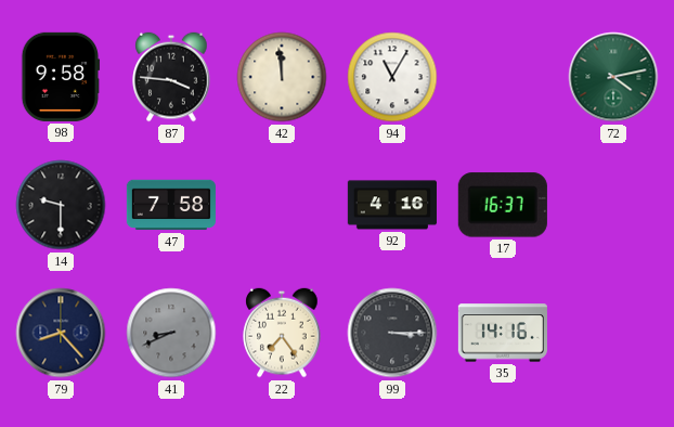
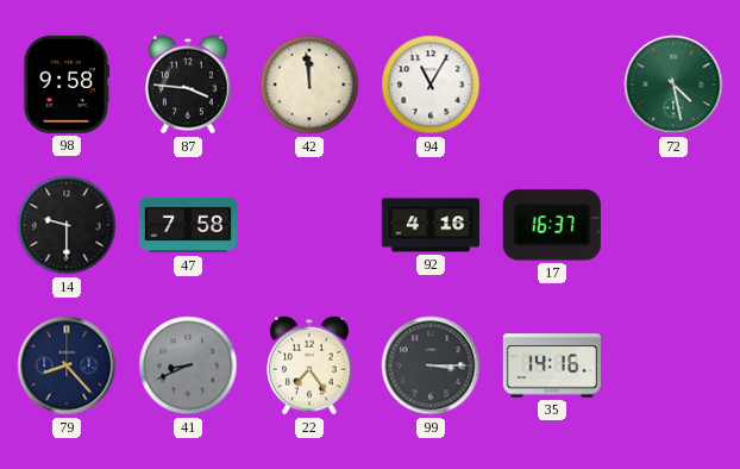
72: 4:13 -> 4:28
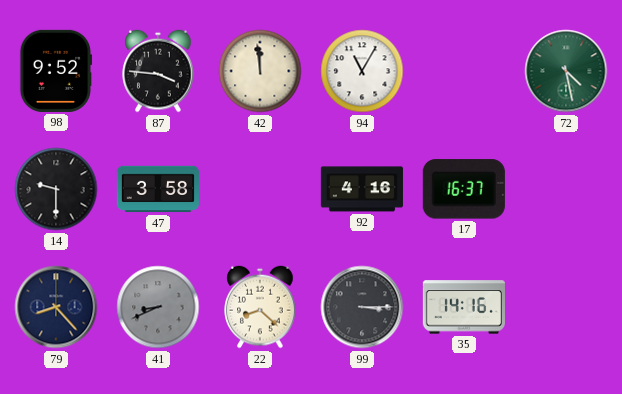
98: 9:58 -> 9:52
47: 7:58 -> 3:58
22: 7:24 -> 8:22
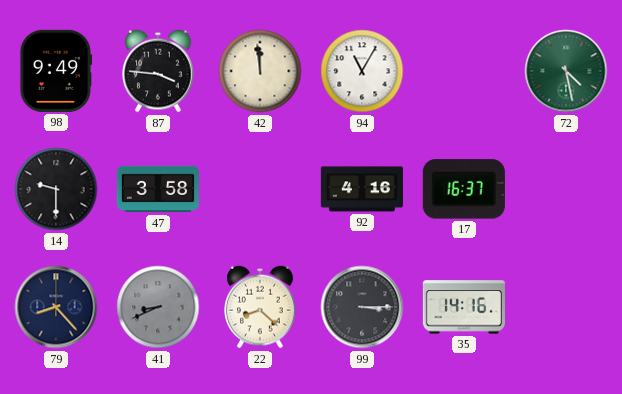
98: 9:52 -> 9:49
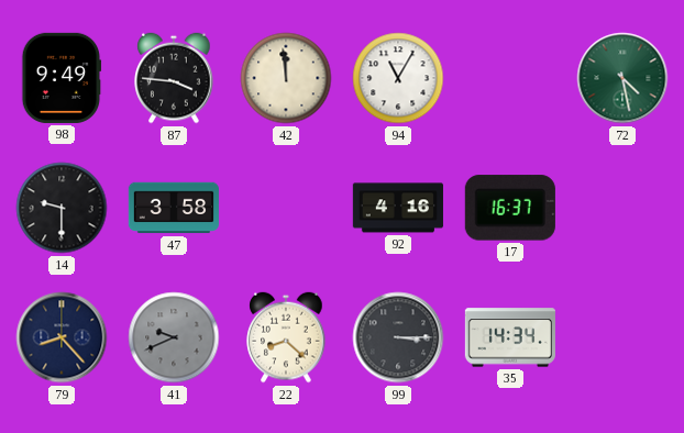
41: 8:41 -> 9:41
35: 14:16 -> 14:34
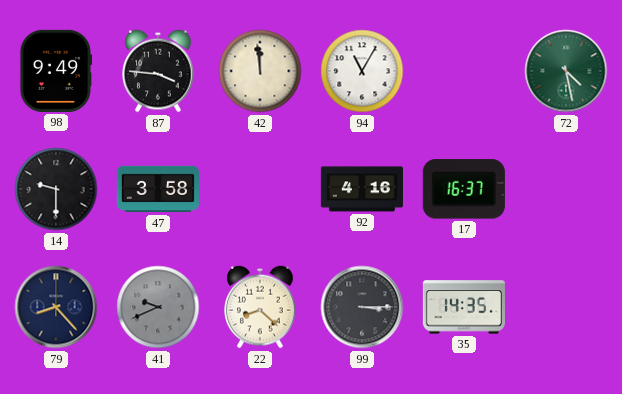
35: 14:34 -> 14:35
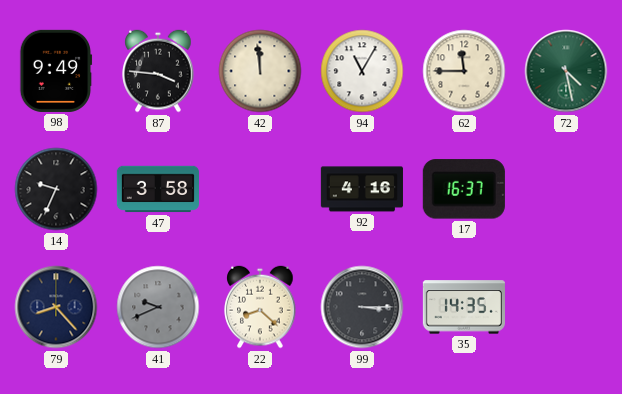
62: none -> 11:45
14: 9:30 -> 9:34
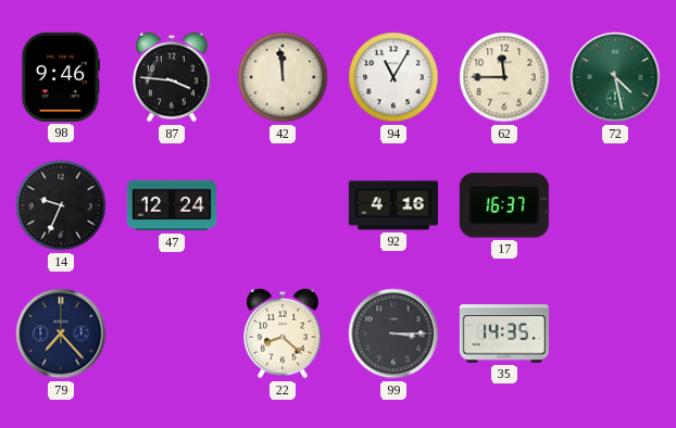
98: 9:49 -> 9:46
47: 3:58 -> 12:24
79: 8:23 -> 7:23
41: 9:41 -> none
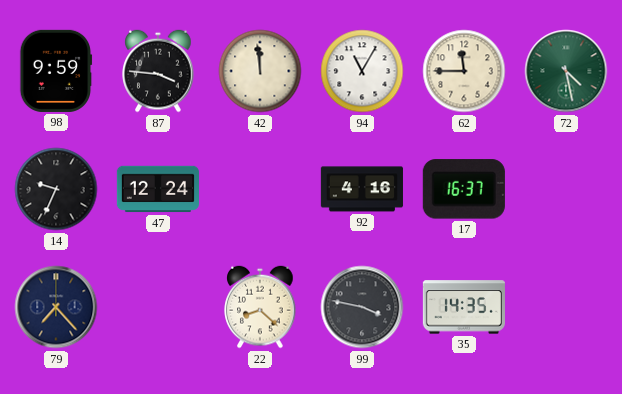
98: 9:46 -> 9:59
99: 3:15 -> 3:47
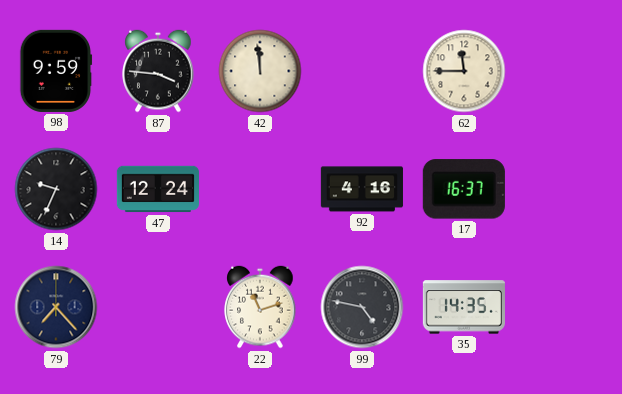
94: 11:05 -> none
72: 4:28 -> none
22: 8:22 -> 11:12
99: 3:47 -> 4:47
